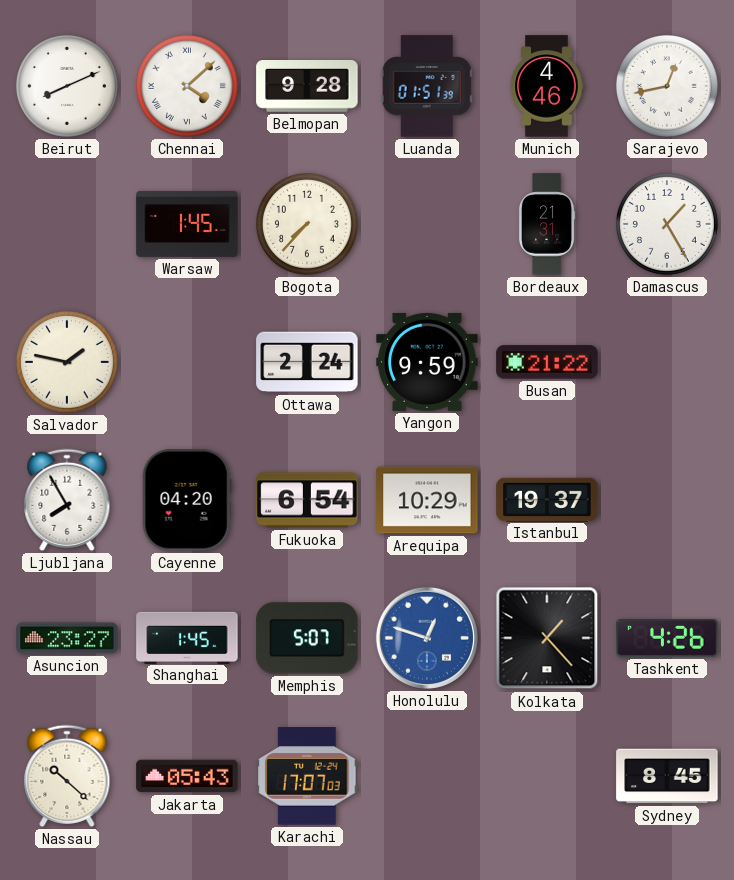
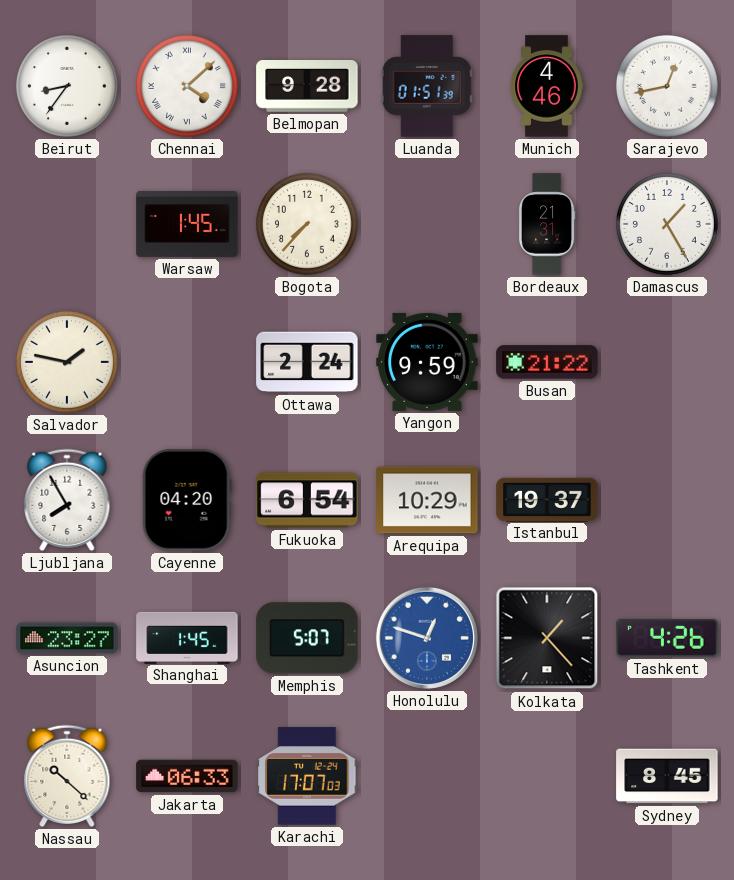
Beirut: 8:11 -> 8:36
Jakarta: 05:43 -> 06:33
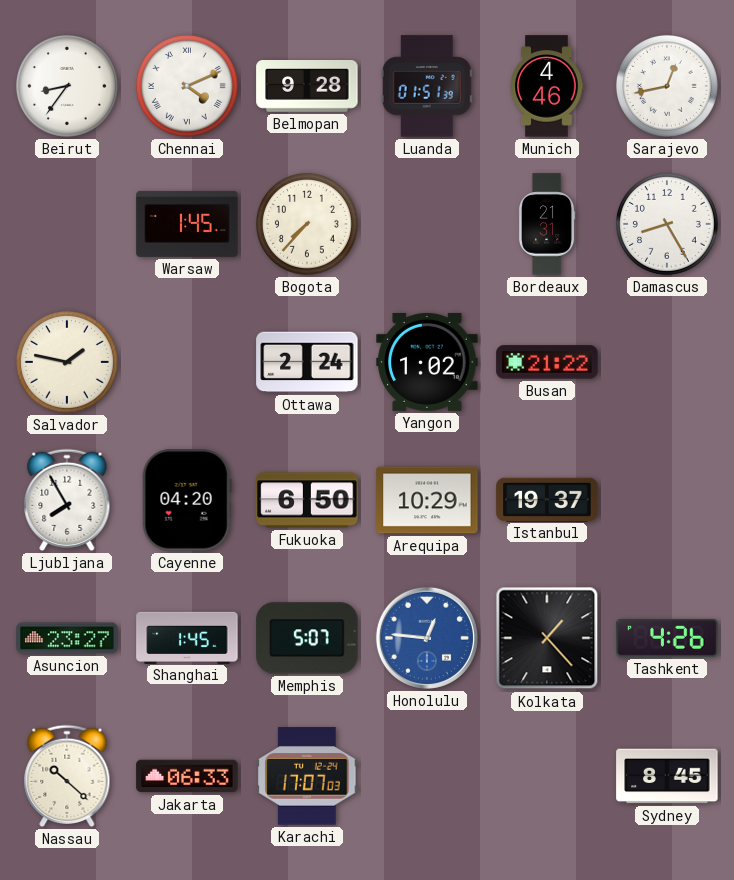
Chennai: 4:08 -> 4:11
Damascus: 1:25 -> 8:25
Yangon: 9:59 -> 1:02
Fukuoka: 6:54 -> 6:50
Honolulu: 12:48 -> 12:46
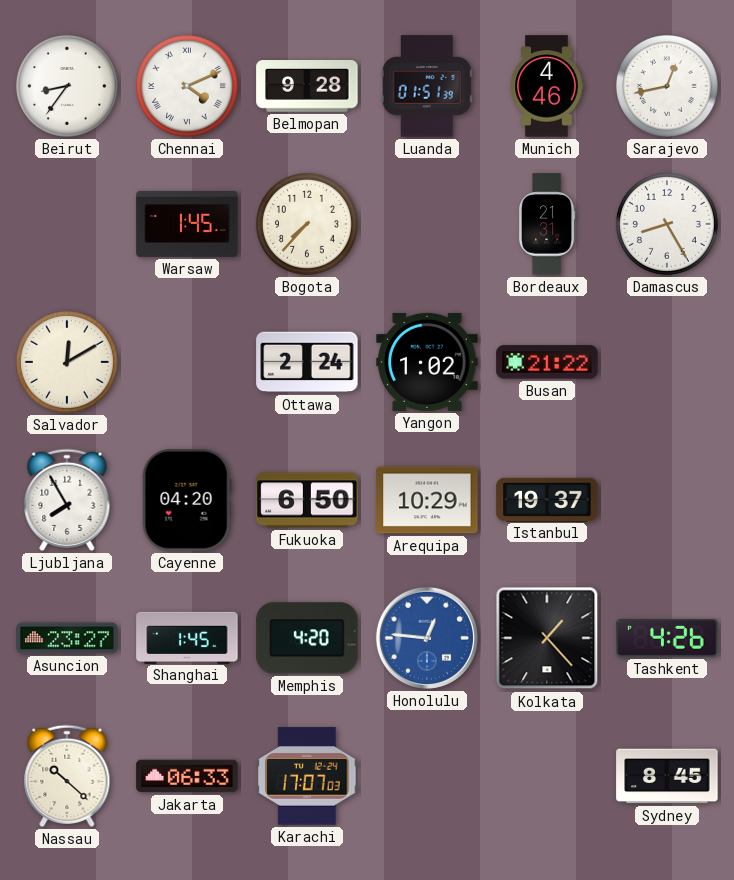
Salvador: 1:47 -> 12:10
Memphis: 5:07 -> 4:20
